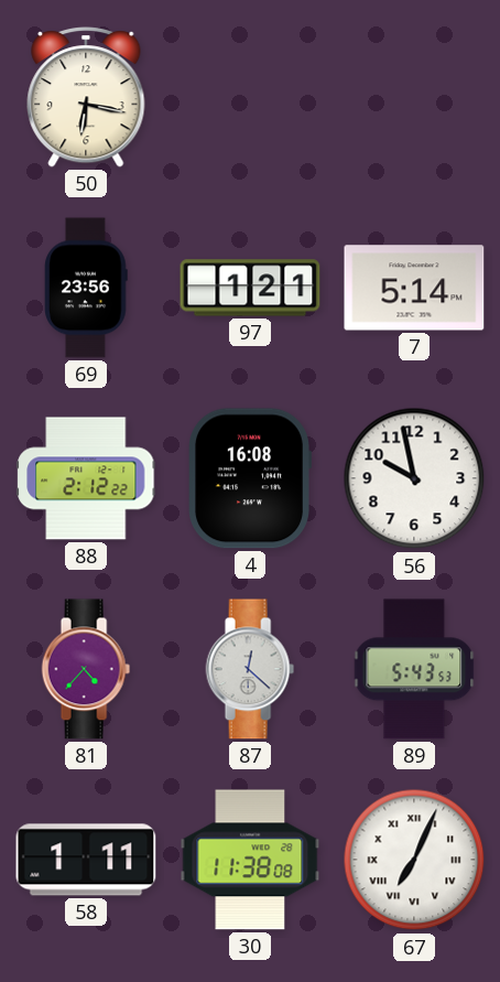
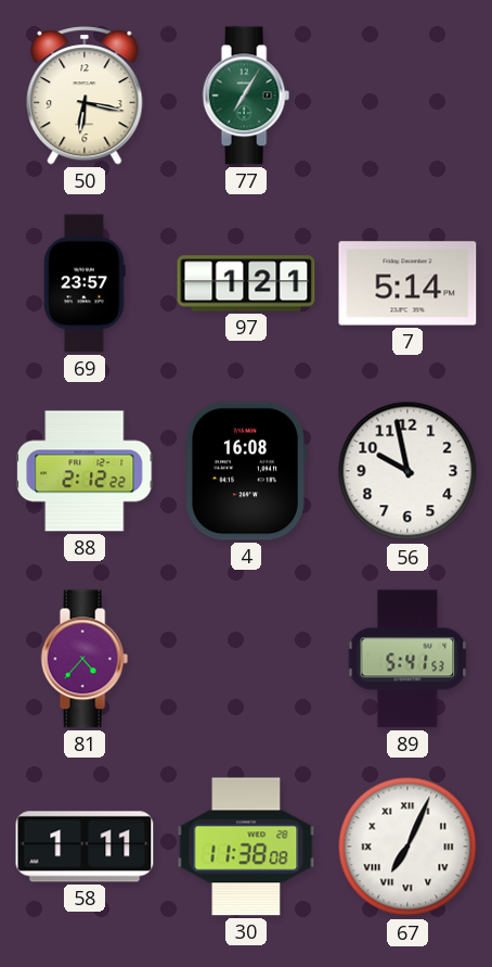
77: none -> 7:05
69: 23:56 -> 23:57
87: 12:22 -> none
89: 5:43 -> 5:41
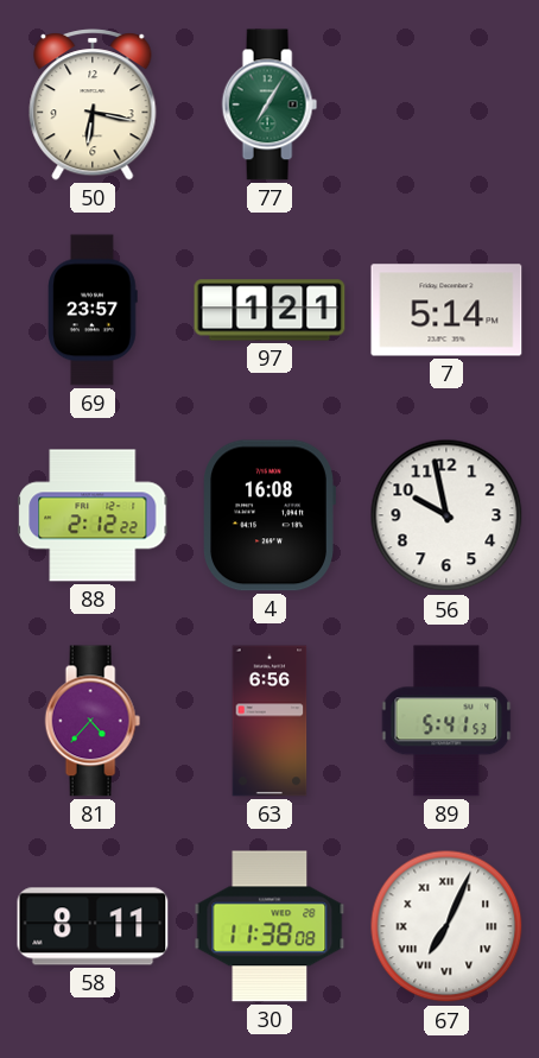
63: none -> 6:56
58: 1:11 -> 8:11
